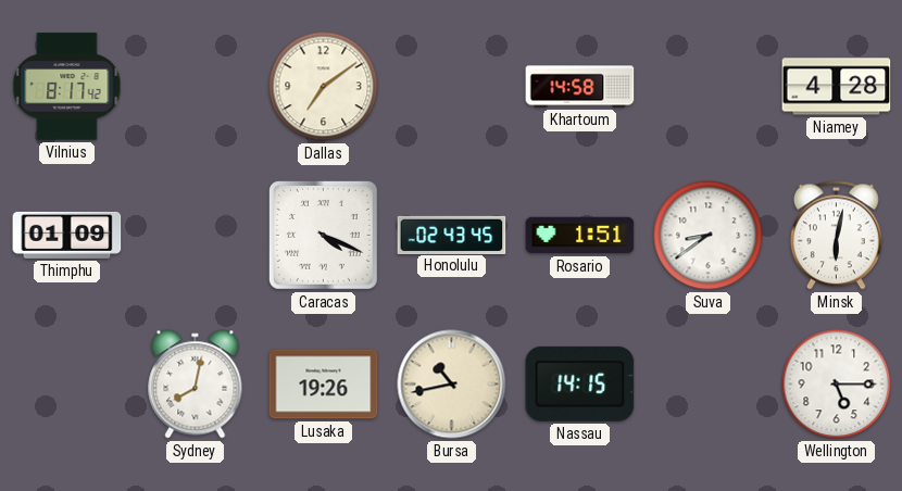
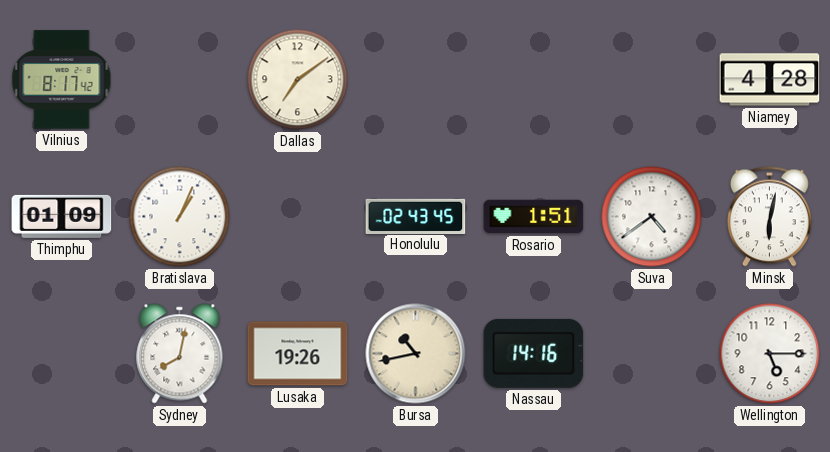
Khartoum: 14:58 -> none
Bratislava: none -> 1:04
Caracas: 4:19 -> none
Suva: 8:39 -> 4:39
Nassau: 14:15 -> 14:16
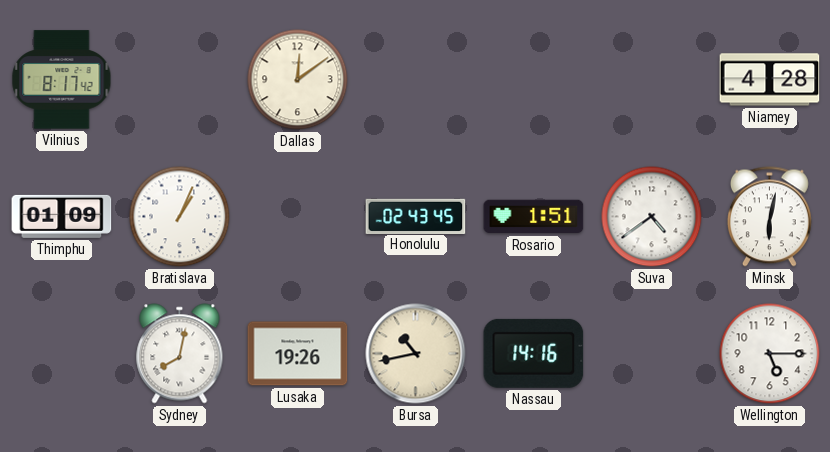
Dallas: 7:09 -> 12:09
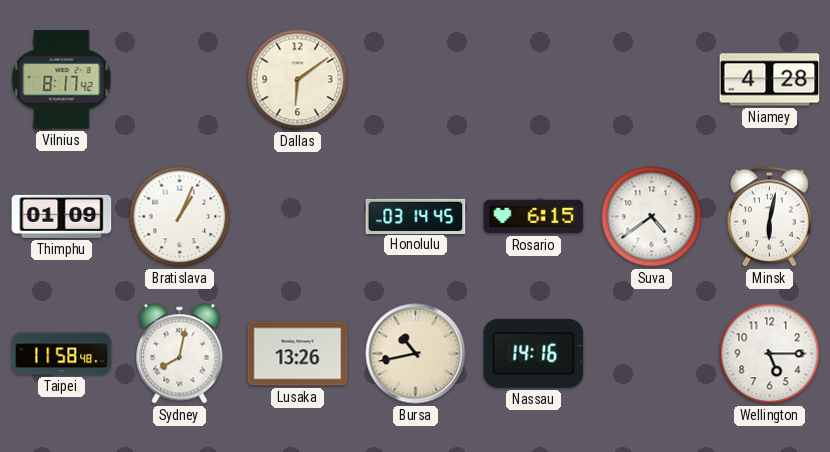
Dallas: 12:09 -> 6:09
Honolulu: 02:43 -> 03:14
Rosario: 1:51 -> 6:15
Taipei: none -> 11:58
Lusaka: 19:26 -> 13:26
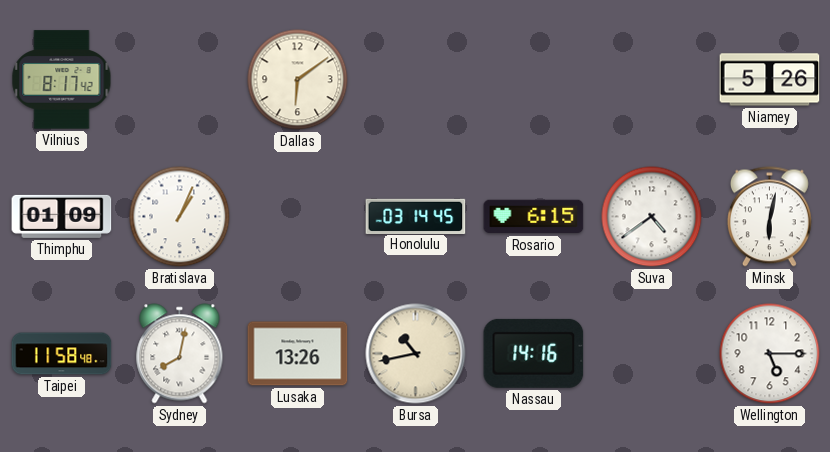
Niamey: 4:28 -> 5:26
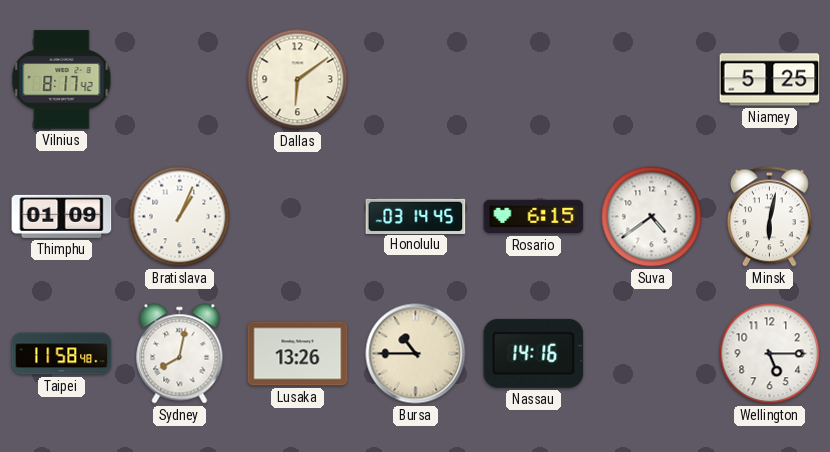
Niamey: 5:26 -> 5:25
Bursa: 10:43 -> 10:45
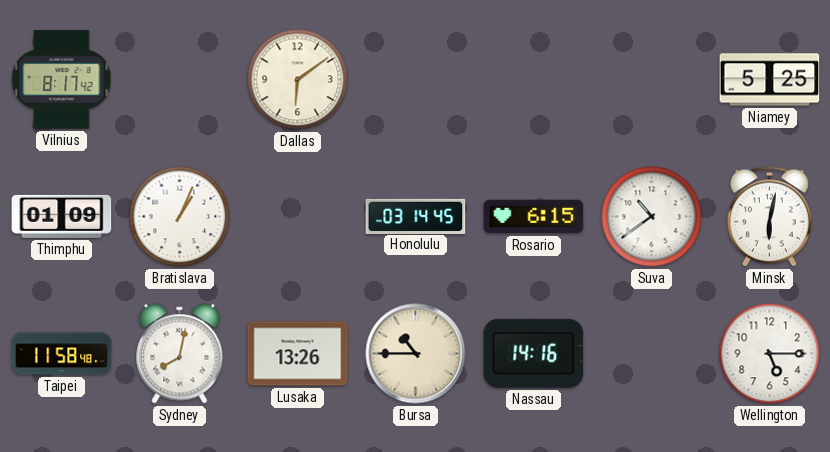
Suva: 4:39 -> 10:39
